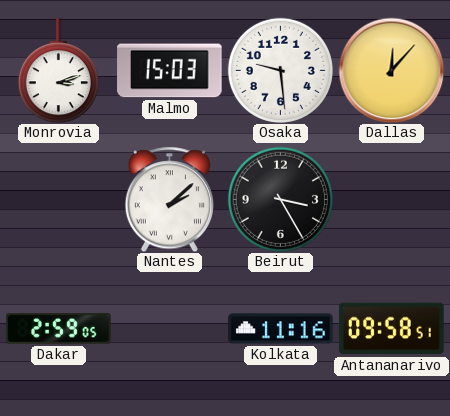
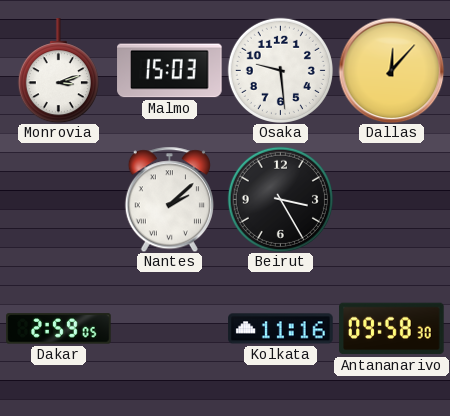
Antananarivo: 09:58:51 -> 09:58:30
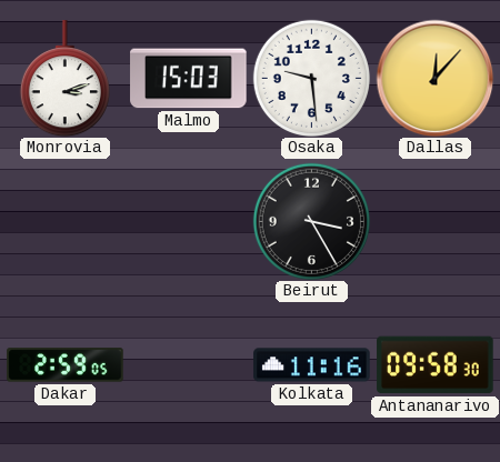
Nantes: 2:08 -> none
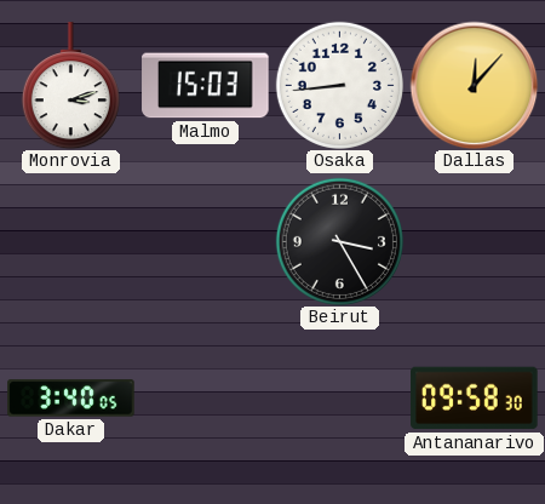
Osaka: 9:29 -> 8:44
Dakar: 2:59 -> 3:40
Kolkata: 11:16 -> none
